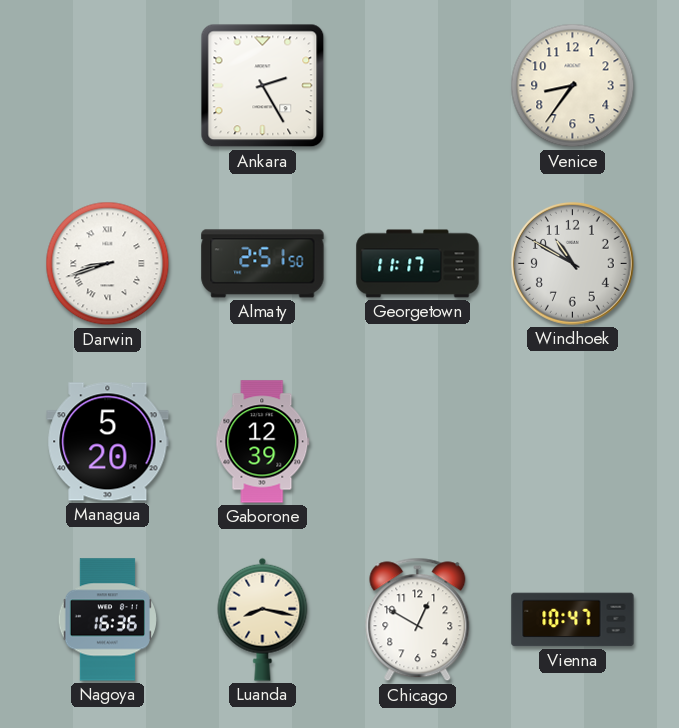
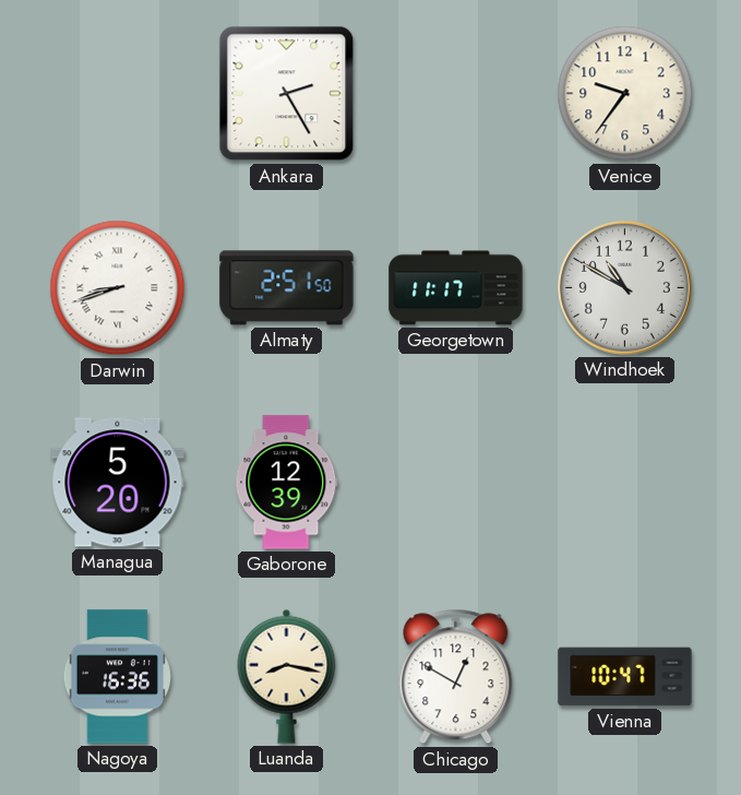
Venice: 8:36 -> 9:36
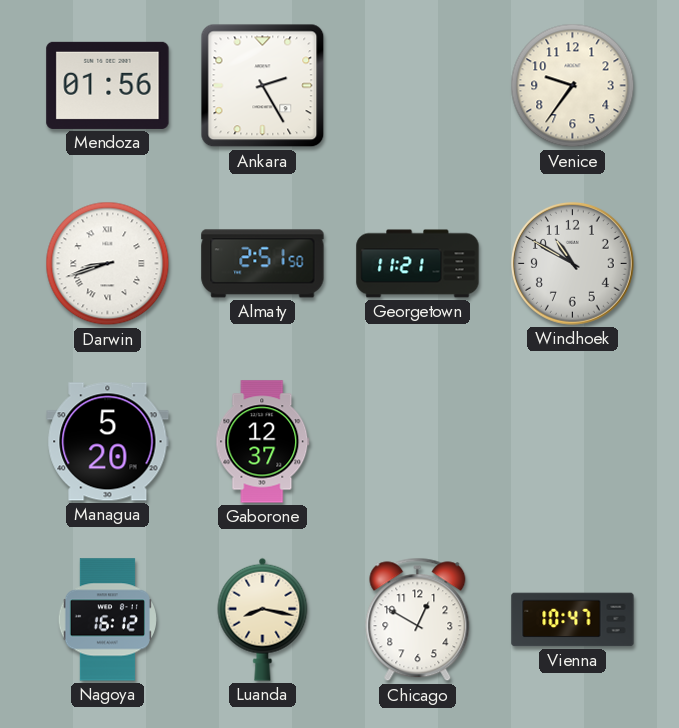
Mendoza: none -> 01:56
Georgetown: 11:17 -> 11:21
Gaborone: 12:39 -> 12:37
Nagoya: 16:36 -> 16:12
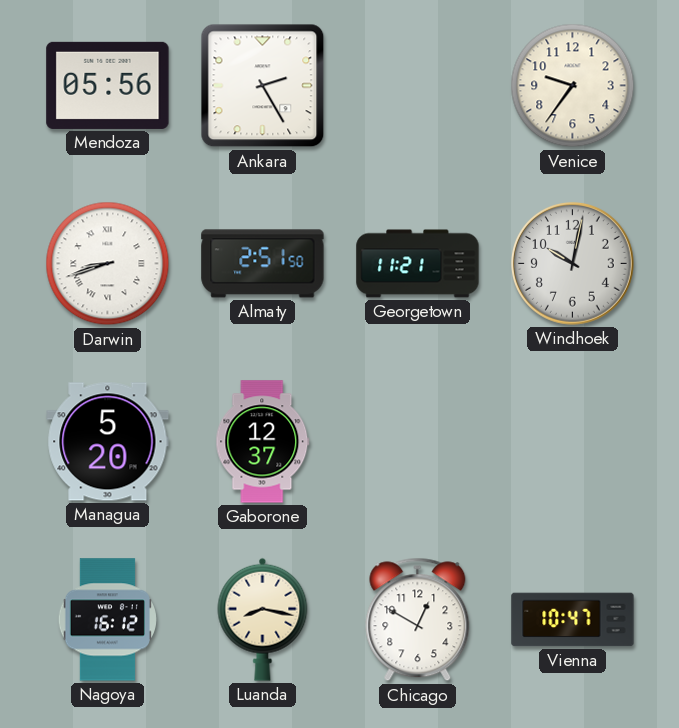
Mendoza: 01:56 -> 05:56
Windhoek: 10:50 -> 10:02
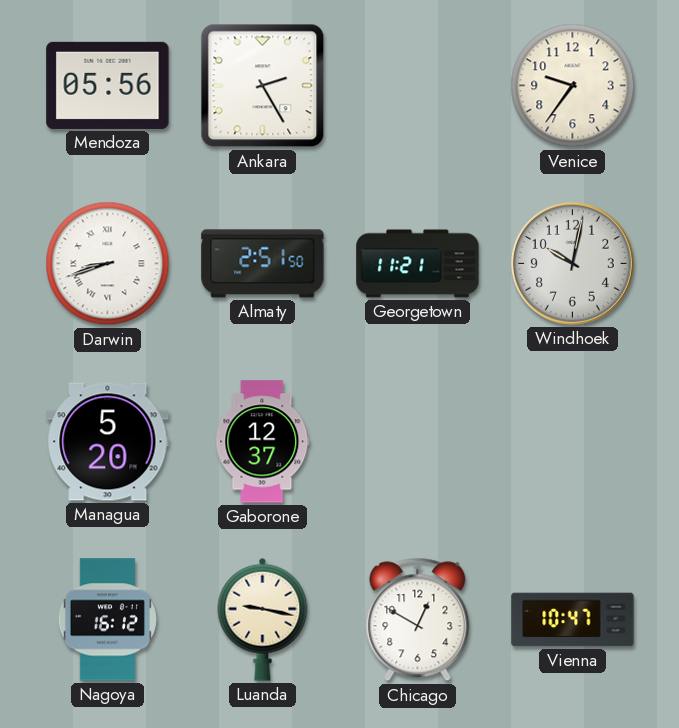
Luanda: 8:17 -> 9:17
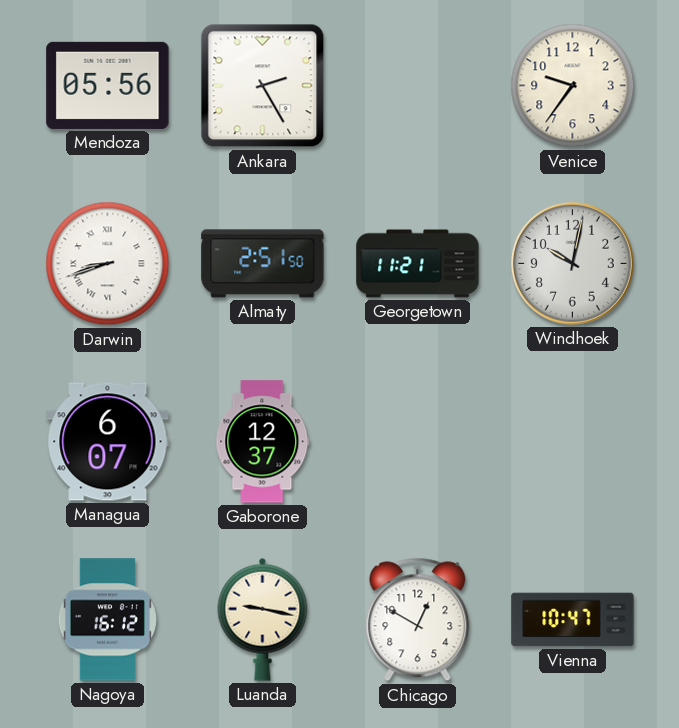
Managua: 5:20 -> 6:07
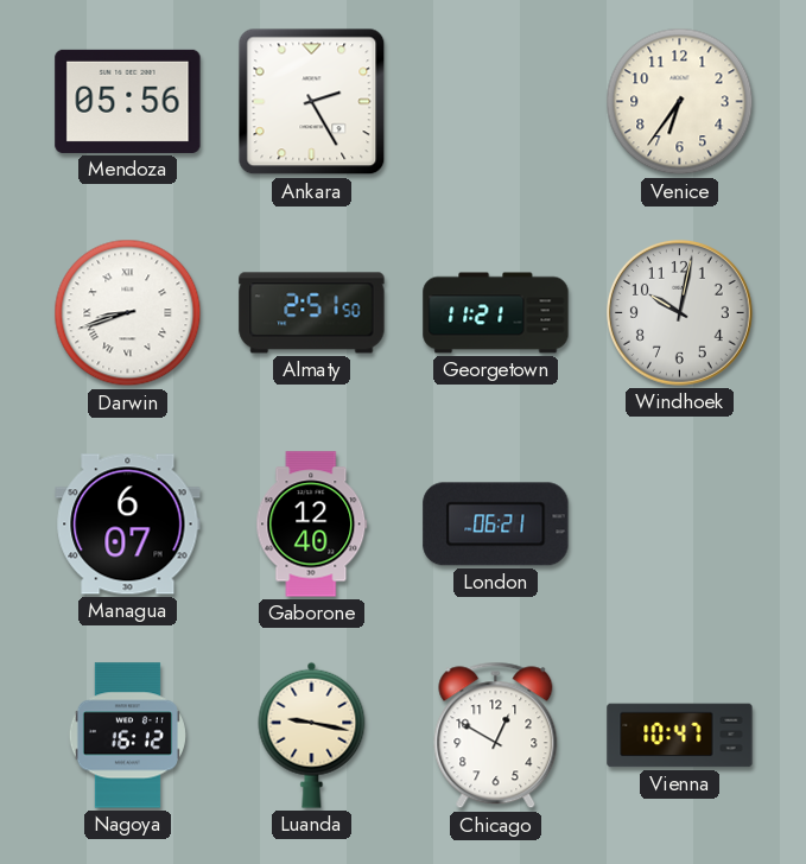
Venice: 9:36 -> 6:36
Gaborone: 12:37 -> 12:40
London: none -> 06:21
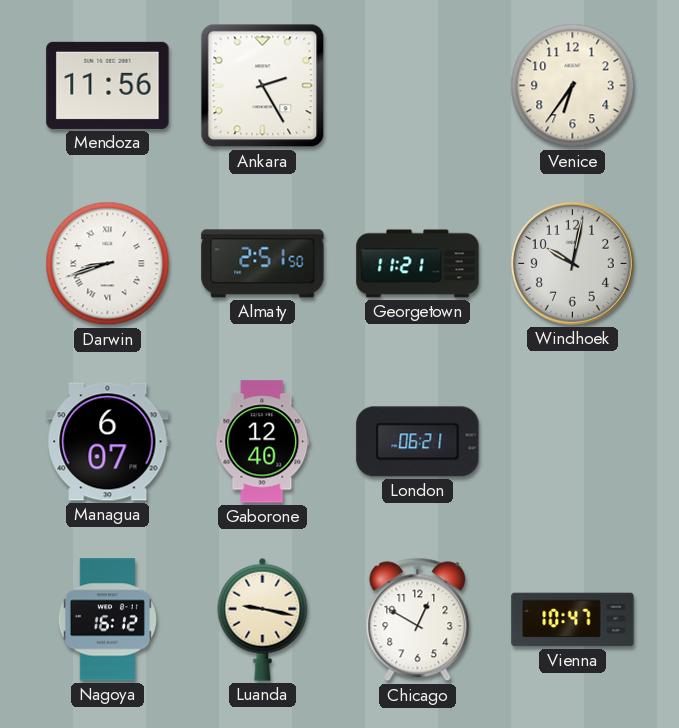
Mendoza: 05:56 -> 11:56
